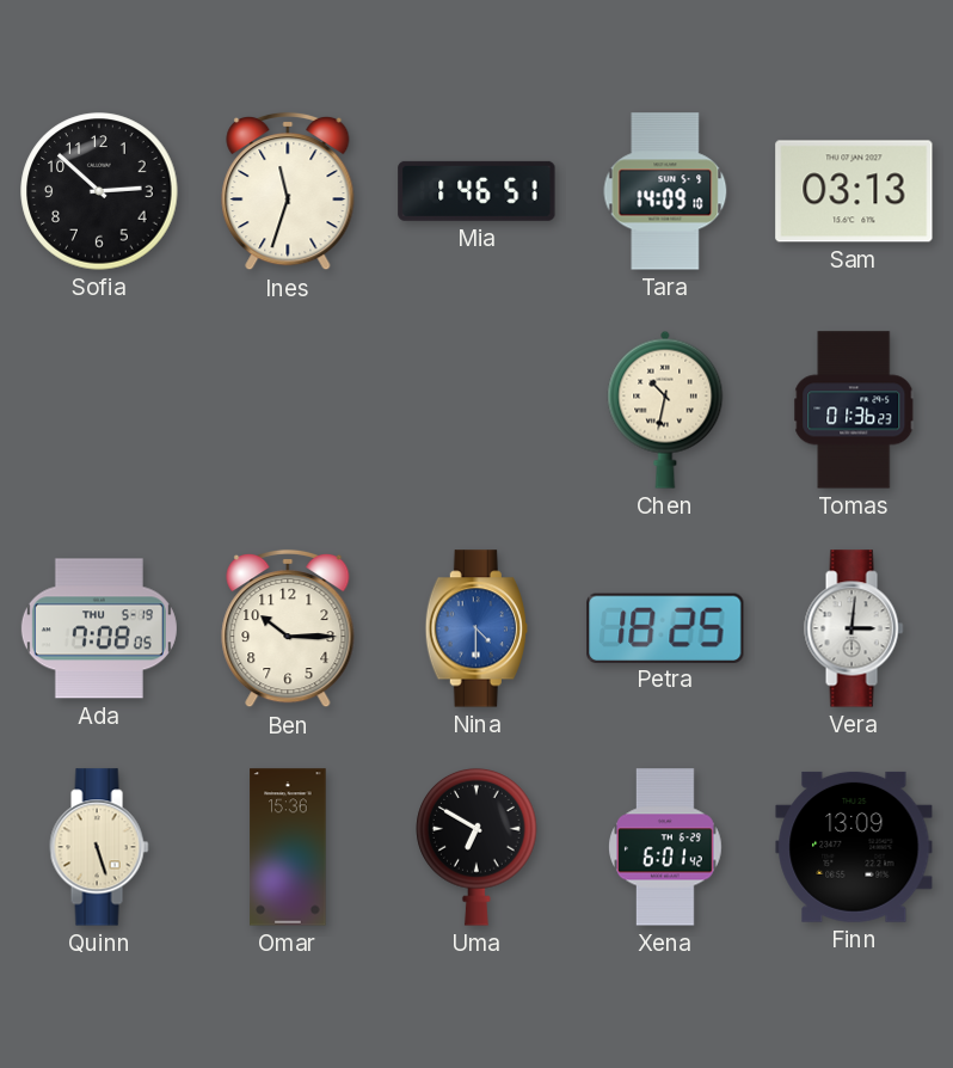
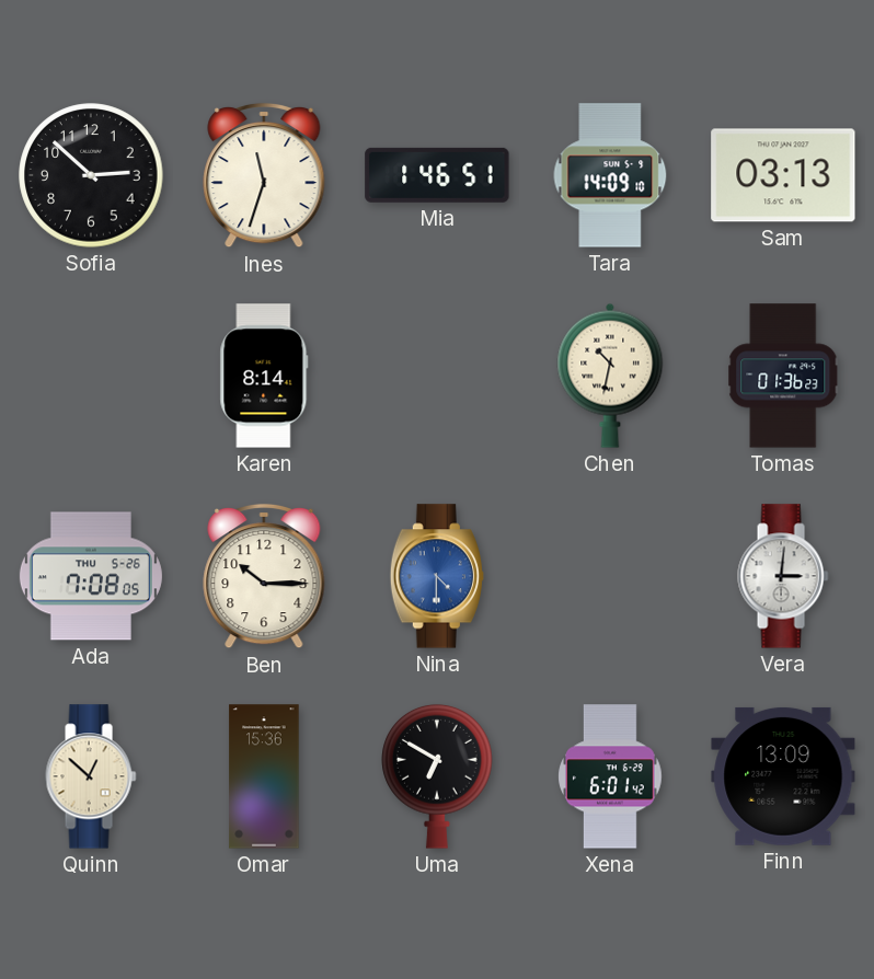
Karen: none -> 8:14
Ada date: THU 5-19 -> THU 5-26
Petra: 18:25 -> none
Quinn: 5:27 -> 12:52
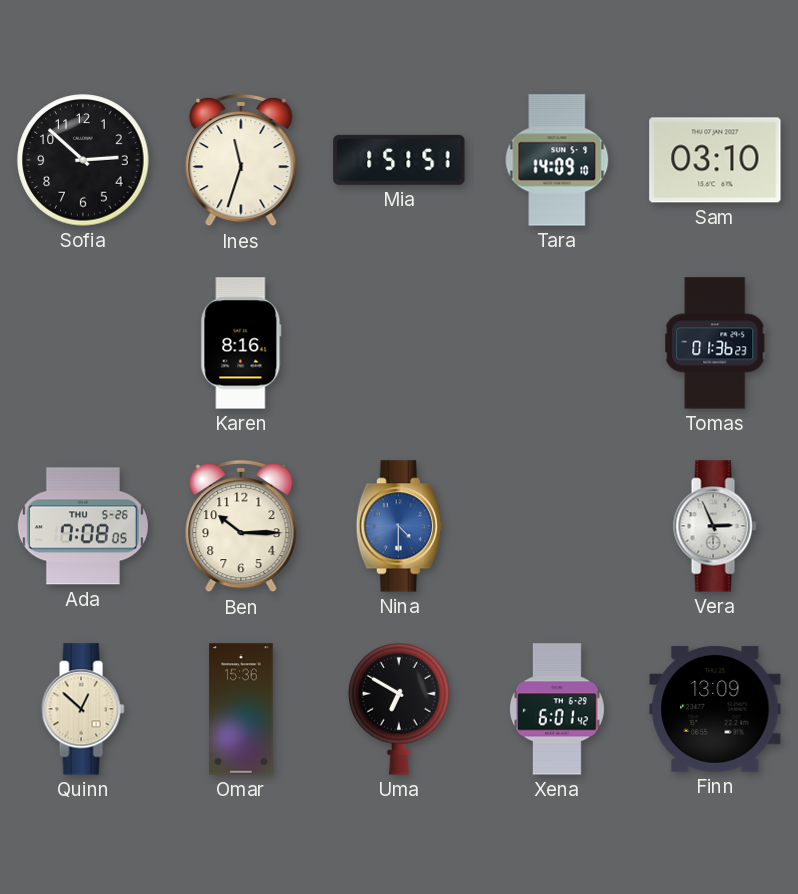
Mia: 1:46 -> 1:51
Sam: 03:13 -> 03:10
Karen: 8:14 -> 8:16
Chen: 10:32 -> none
Vera: 3:01 -> 2:56
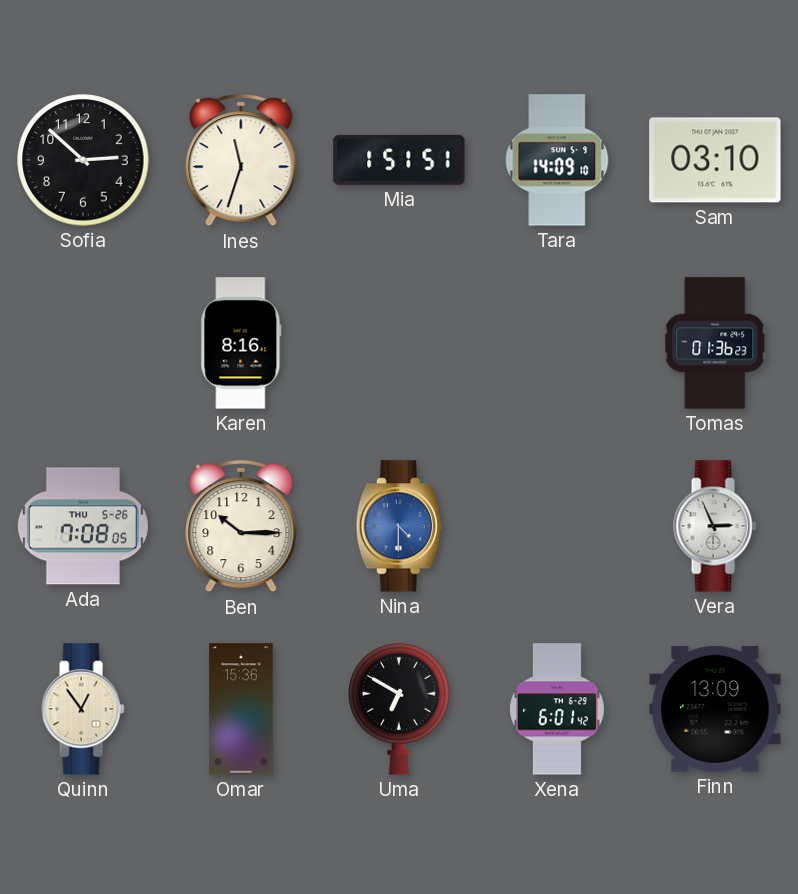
Quinn: 12:52 -> 12:54
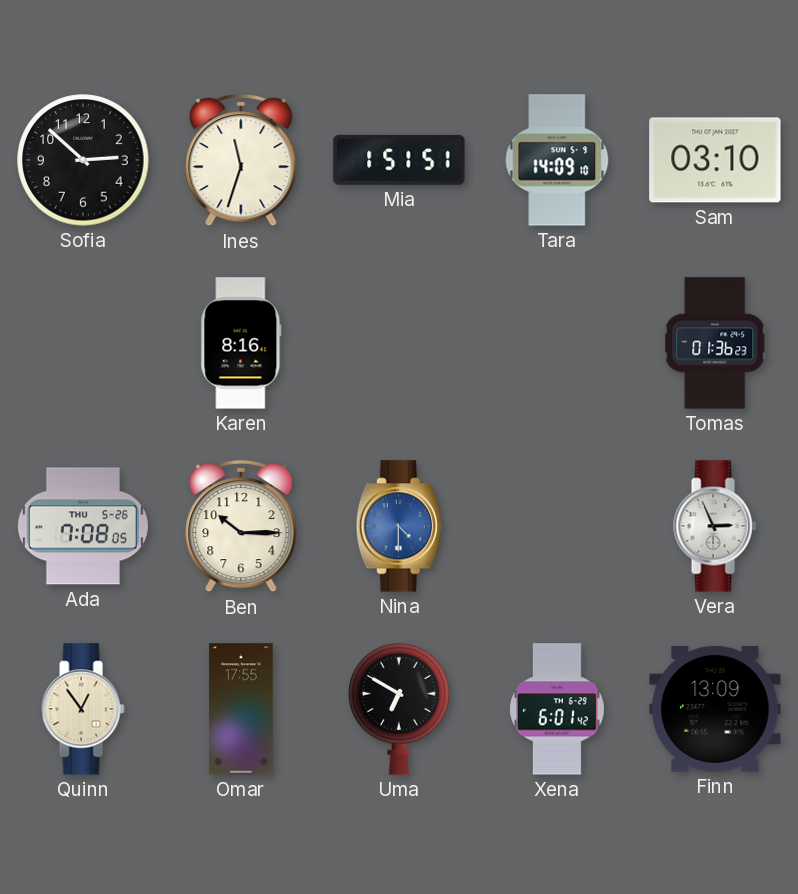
Omar: 15:36 -> 17:55
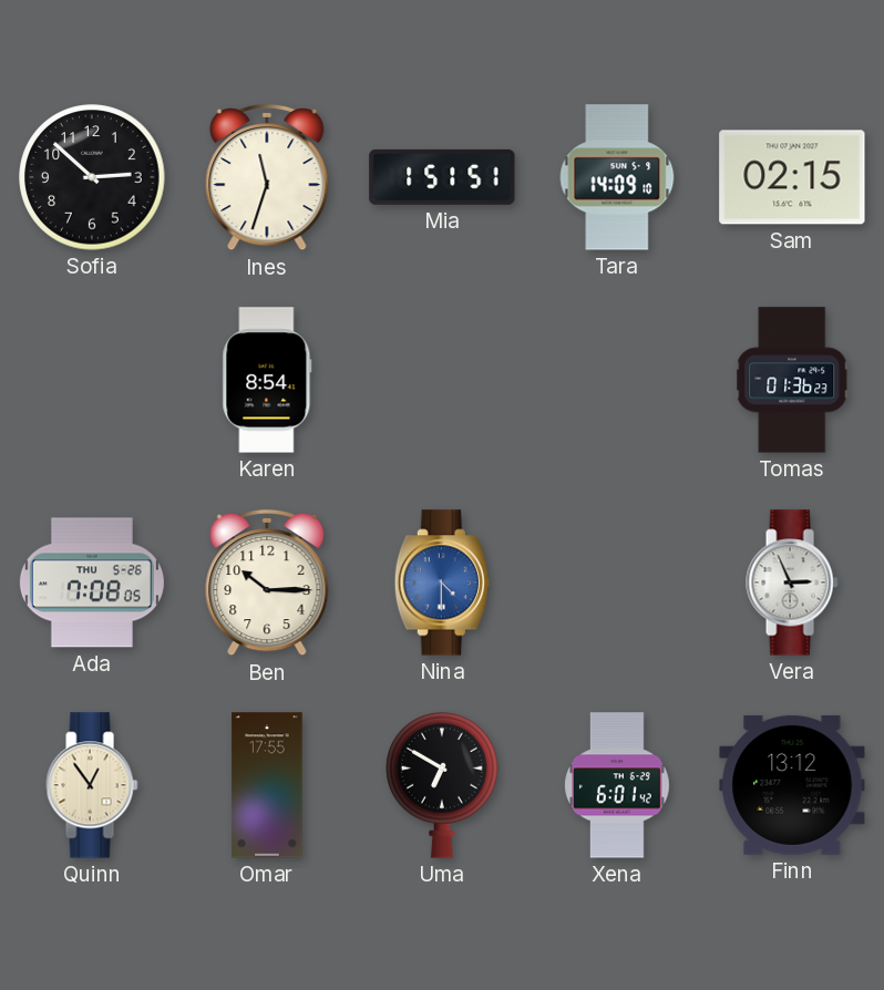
Sam: 03:10 -> 02:15
Karen: 8:16 -> 8:54
Finn: 13:09 -> 13:12
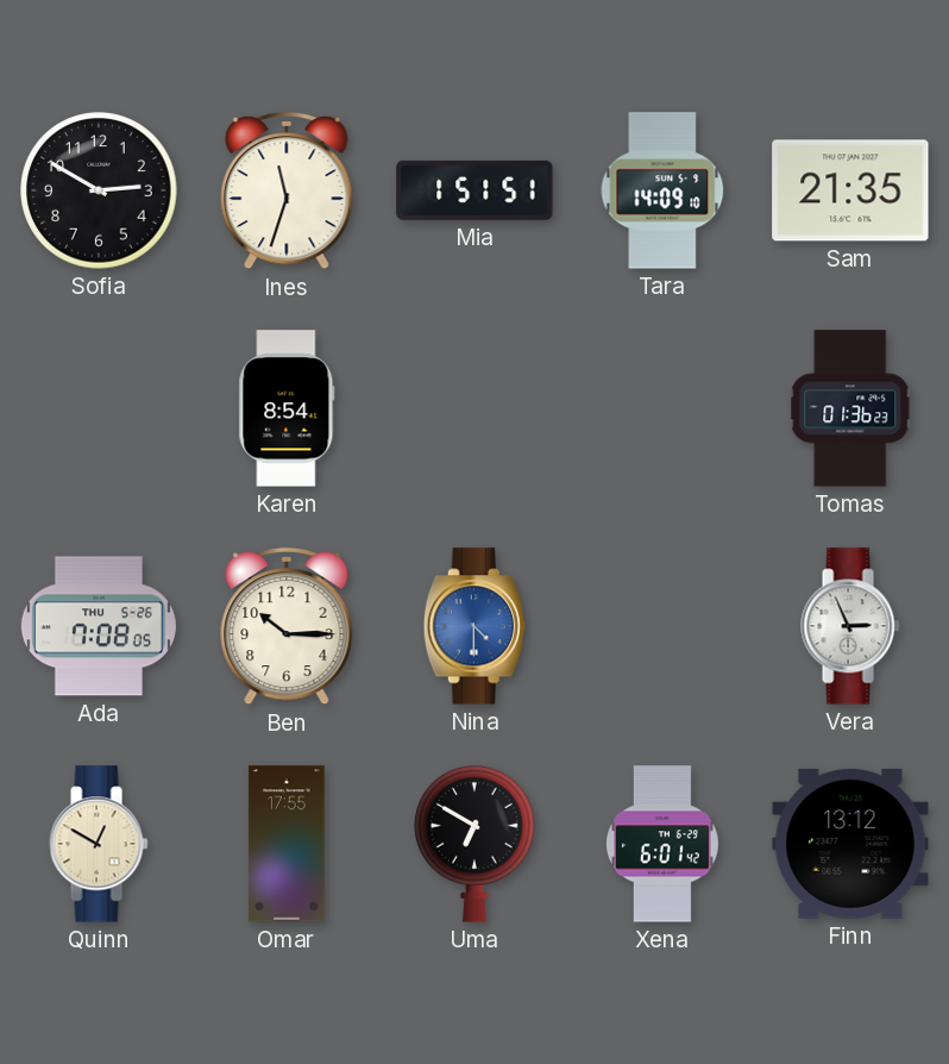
Sofia: 2:52 -> 2:50
Sam: 02:15 -> 21:35
Quinn: 12:54 -> 12:50
